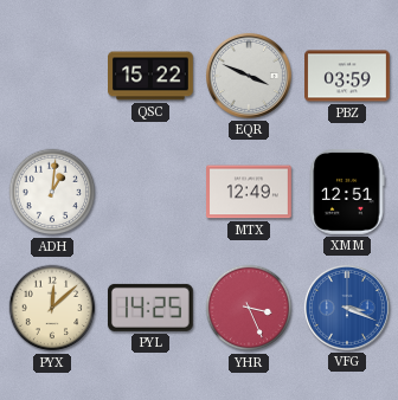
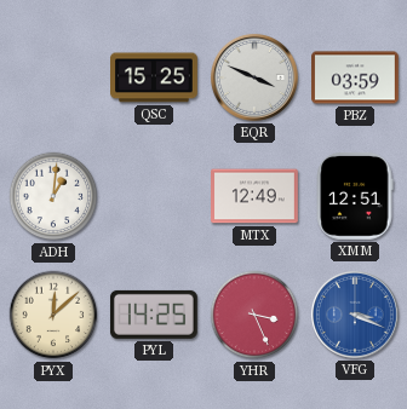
QSC: 15:22 -> 15:25
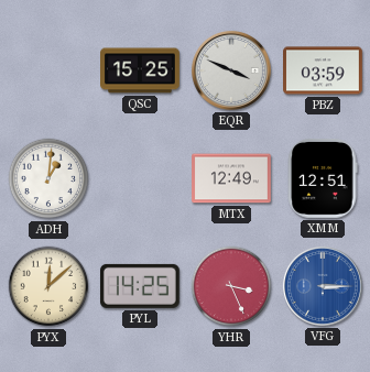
VFG: 3:19 -> 3:15
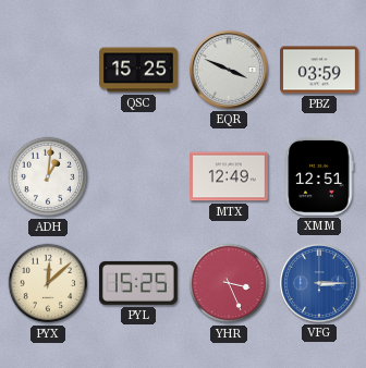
PYL: 14:25 -> 15:25
